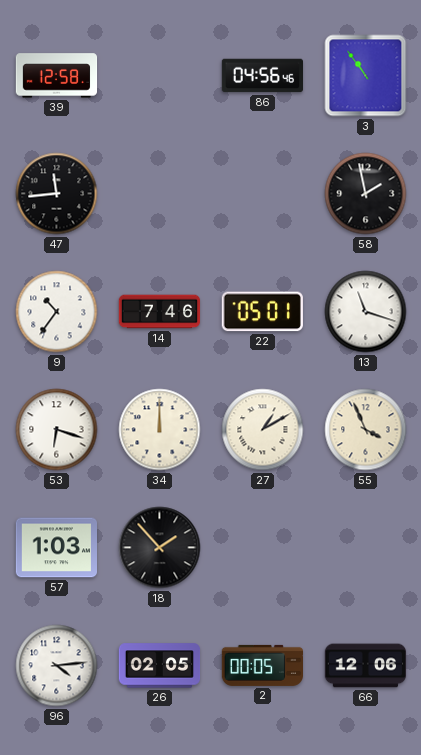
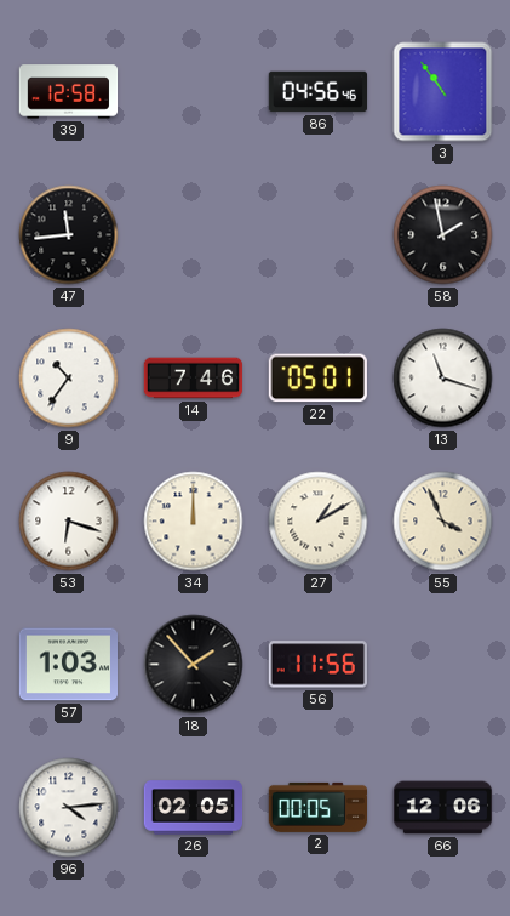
56: none -> 11:56
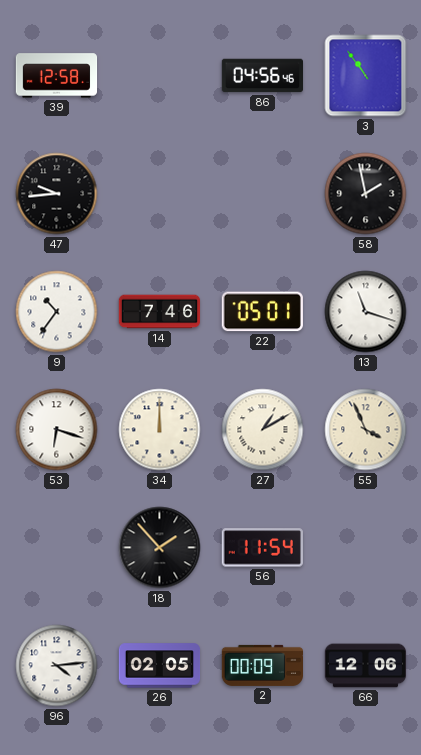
47: 11:44 -> 9:44
57: 1:03 -> none
56: 11:56 -> 11:54
2: 00:05 -> 00:09
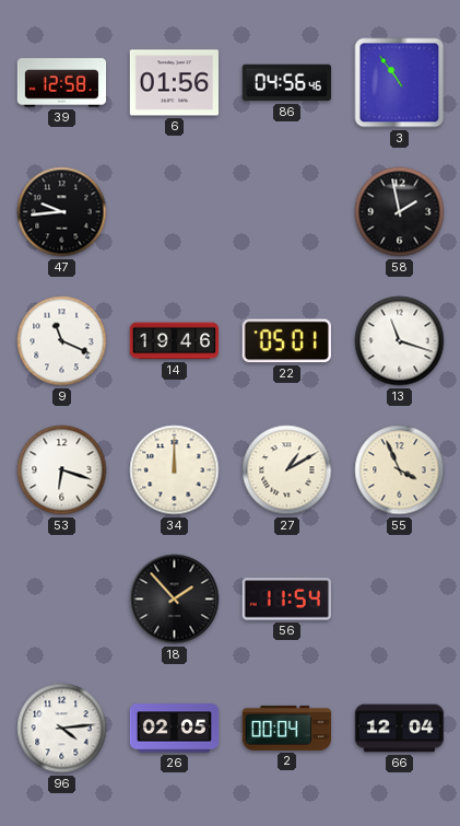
6: none -> 01:56
9: 10:36 -> 11:19
14: 7:46 -> 19:46
2: 00:09 -> 00:04
66: 12:06 -> 12:04
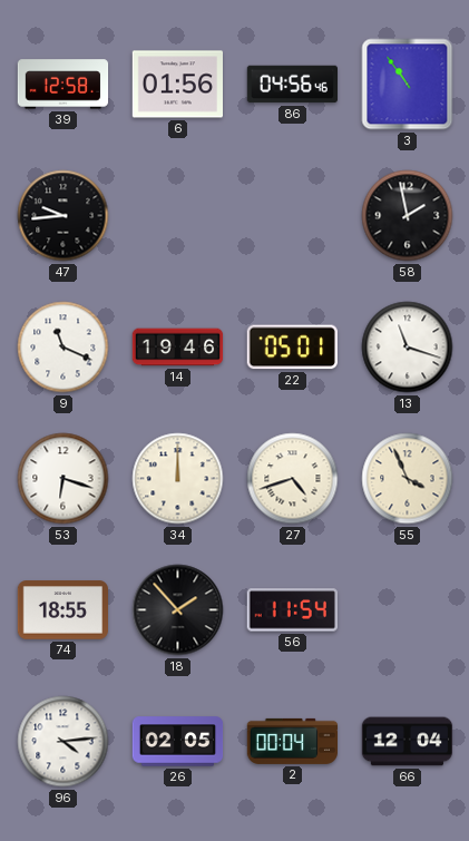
27: 1:10 -> 4:42
74: none -> 18:55
